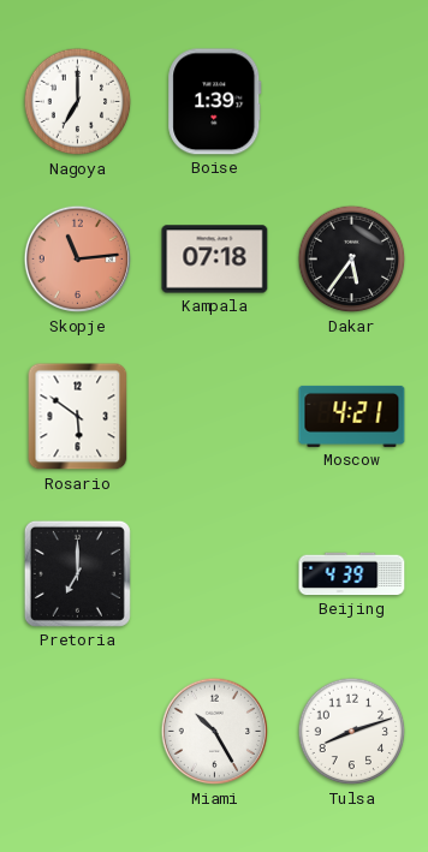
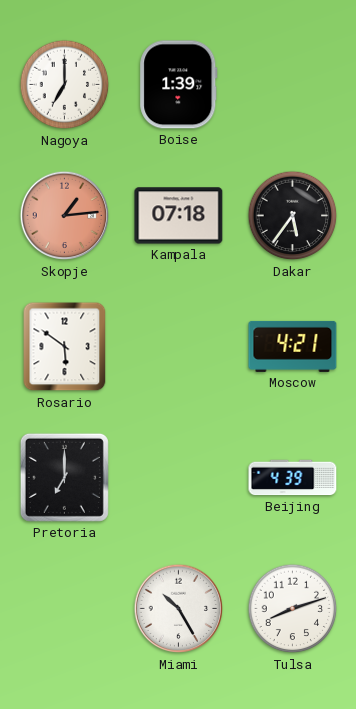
Skopje: 11:14 -> 1:14
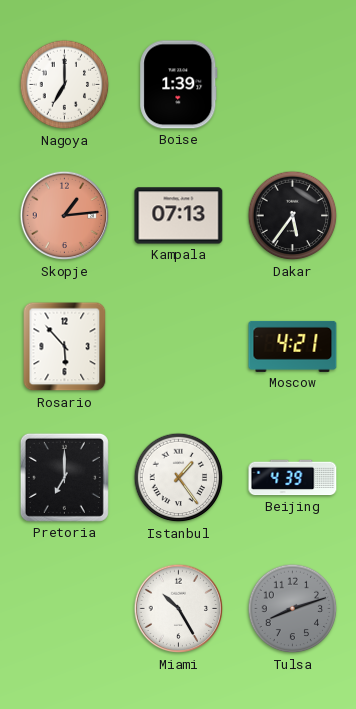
Kampala: 07:18 -> 07:13
Rosario: 5:51 -> 5:53
Istanbul: none -> 1:24
Tulsa dial: white -> grey
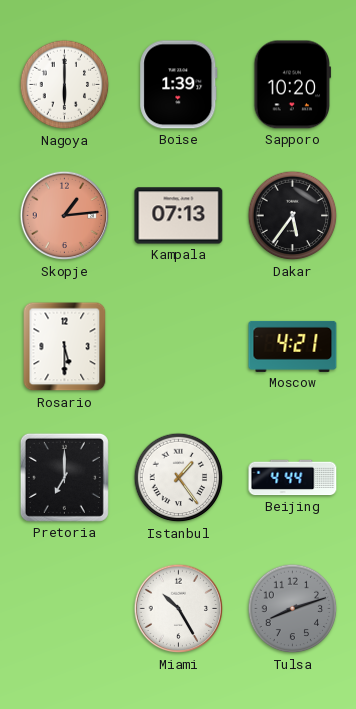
Nagoya: 7:00 -> 6:00
Sapporo: none -> 10:20
Rosario: 5:53 -> 5:30
Beijing: 4:39 -> 4:44
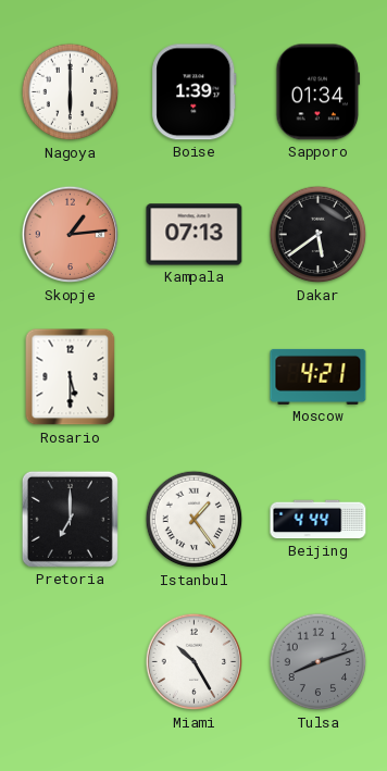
Sapporo: 10:20 -> 01:34
Dakar: 5:36 -> 5:39
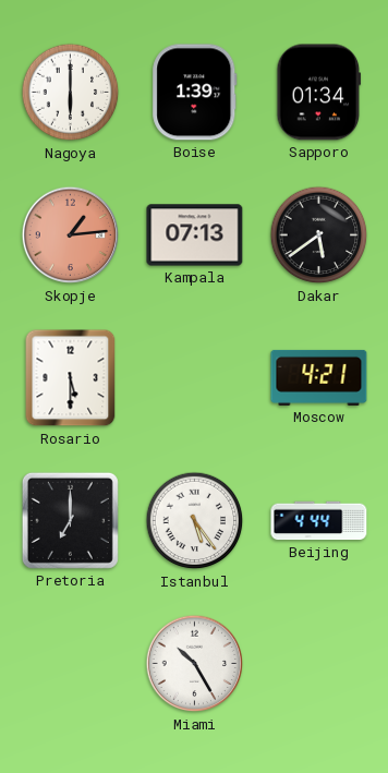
Istanbul: 1:24 -> 5:24
Tulsa: 8:12 -> none
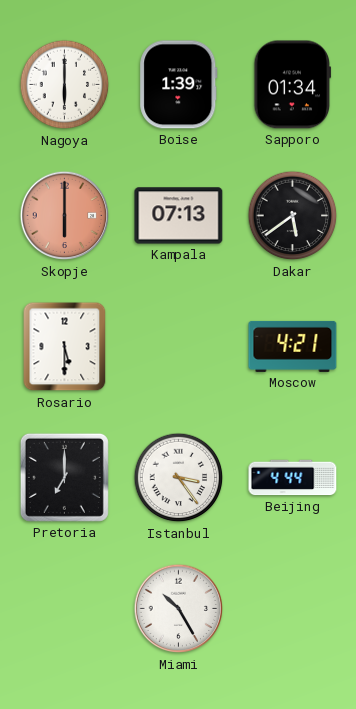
Skopje: 1:14 -> 6:00
Istanbul: 5:24 -> 3:24
